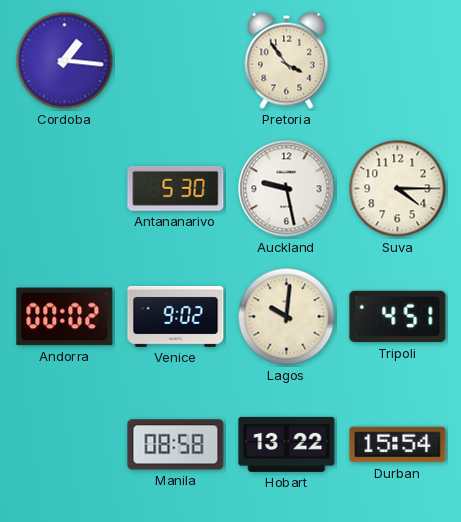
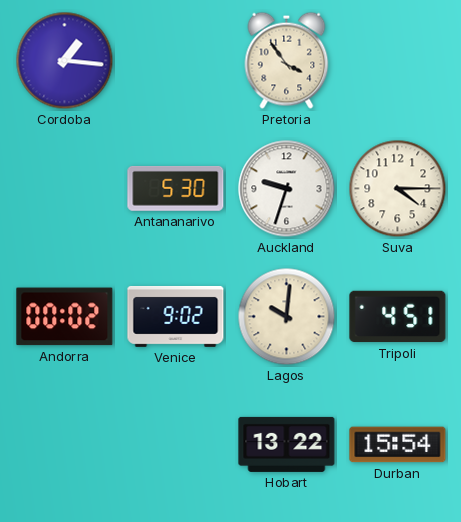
Auckland: 9:28 -> 9:33
Manila: 08:58 -> none
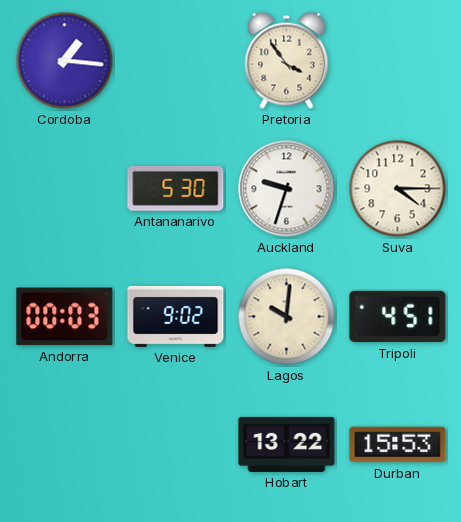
Andorra: 00:02 -> 00:03
Durban: 15:54 -> 15:53
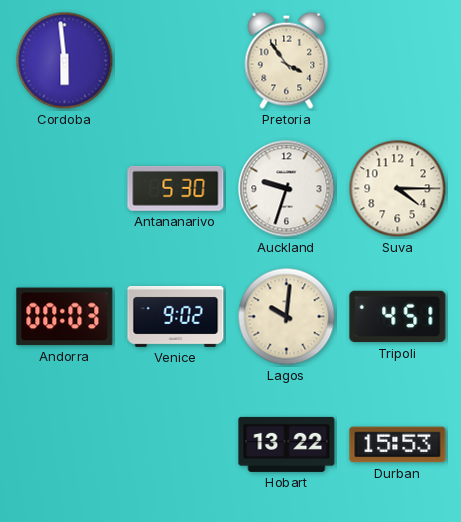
Cordoba: 1:16 -> 5:59
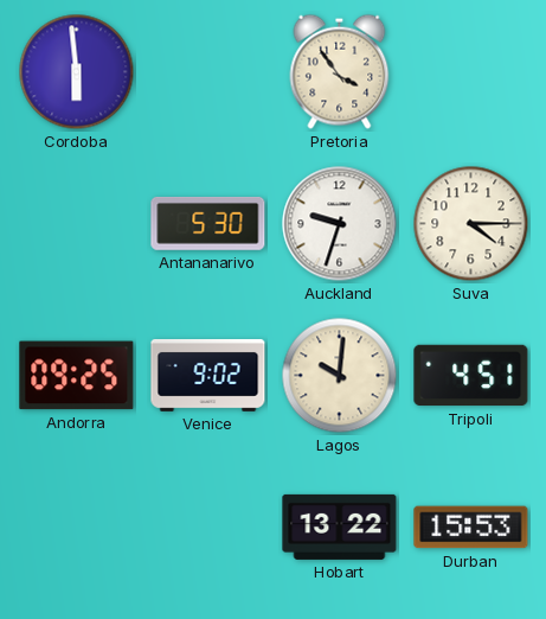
Andorra: 00:03 -> 09:25
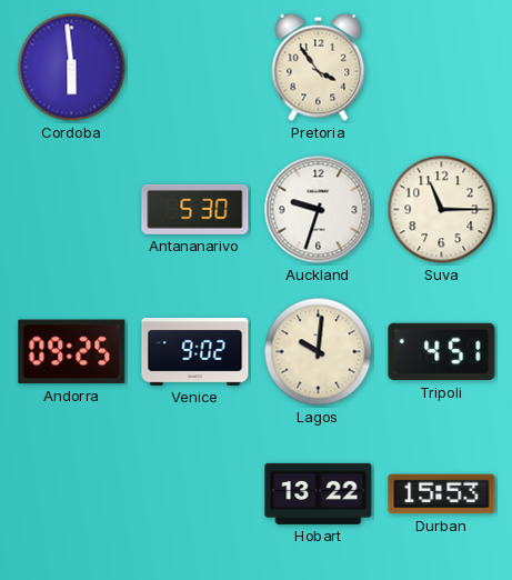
Suva: 4:15 -> 11:15
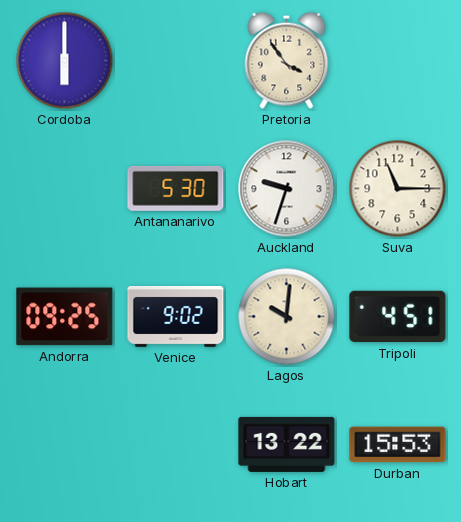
Cordoba: 5:59 -> 6:00
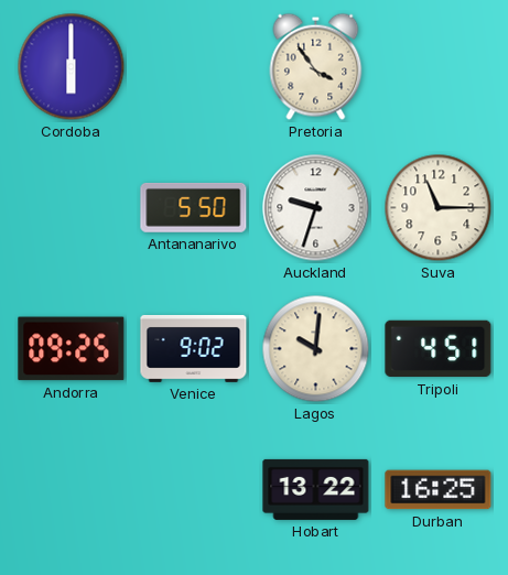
Antananarivo: 5:30 -> 5:50
Durban: 15:53 -> 16:25
